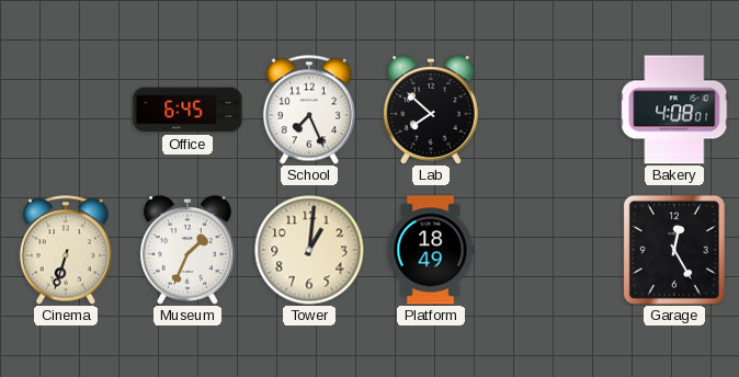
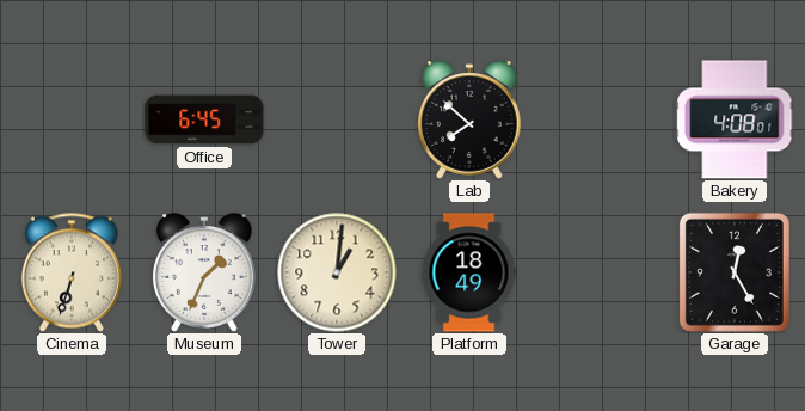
School: 7:26 -> none
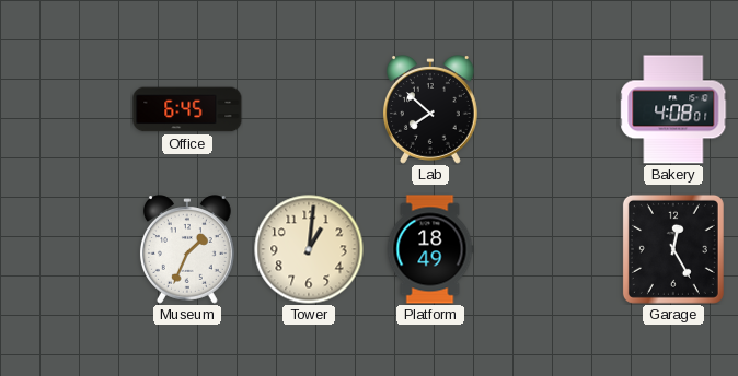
Cinema: 6:33 -> none
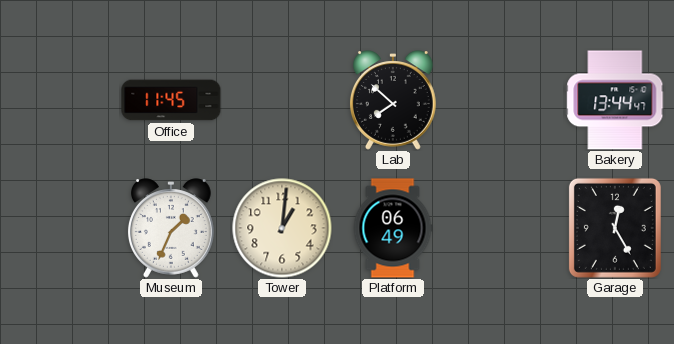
Office: 6:45 -> 11:45
Bakery: 4:08 -> 13:44
Platform: 18:49 -> 06:49
